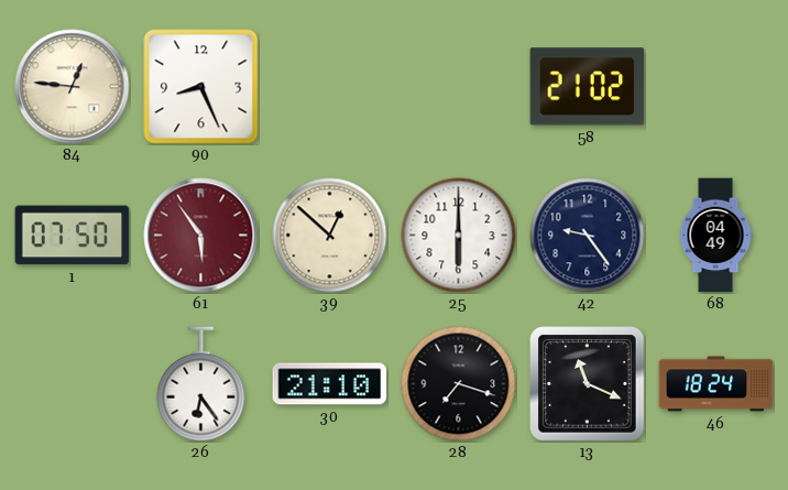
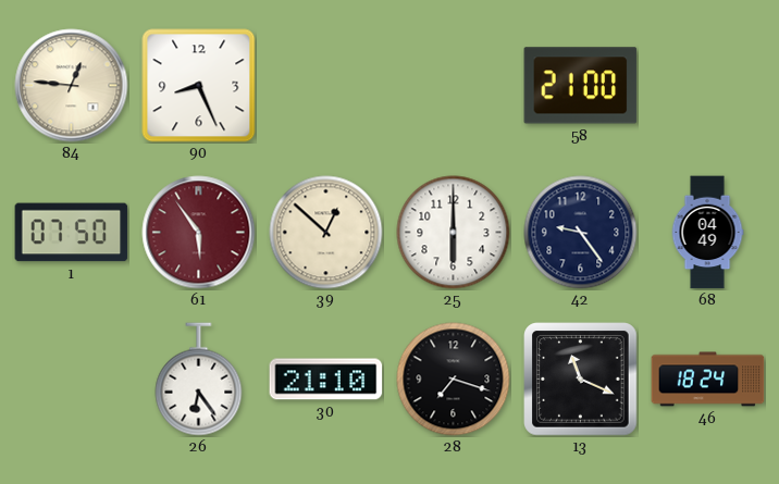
58: 21:02 -> 21:00
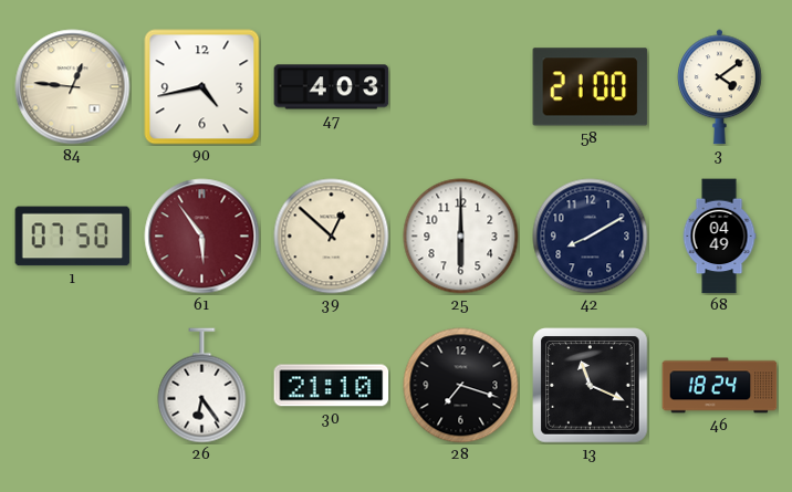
90: 8:26 -> 4:43
47: none -> 4:03
3: none -> 4:09
42: 9:24 -> 8:10
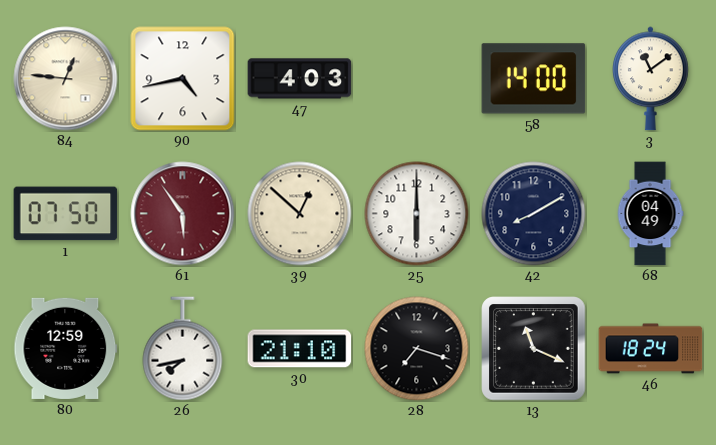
58: 21:00 -> 14:00
3: 4:09 -> 11:09
80: none -> 12:59
26: 6:24 -> 7:43
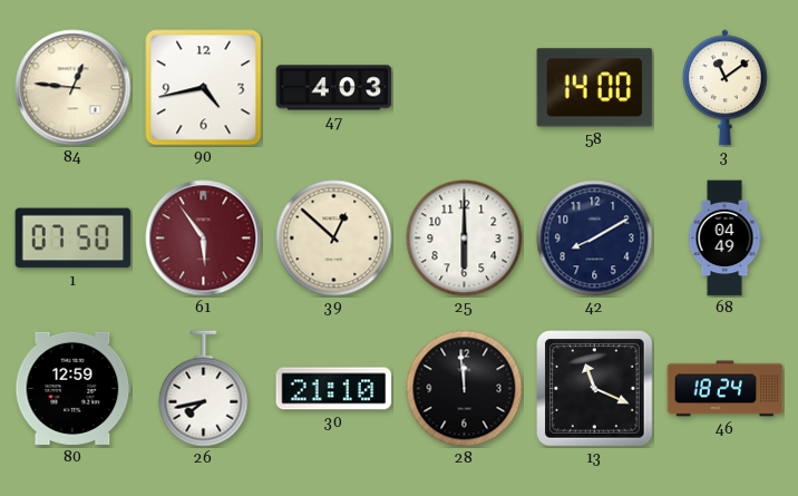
28: 7:18 -> 11:59
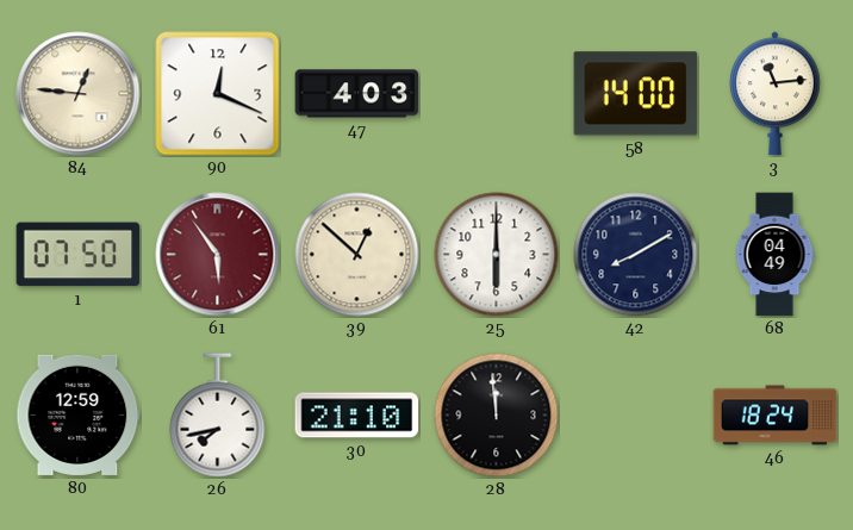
90: 4:43 -> 12:19
3: 11:09 -> 11:14
13: 11:19 -> none
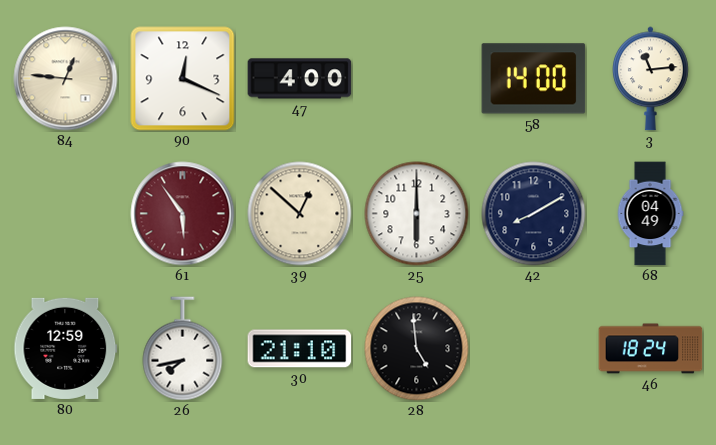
47: 4:03 -> 4:00
1: 07:50 -> none
28: 11:59 -> 4:59
